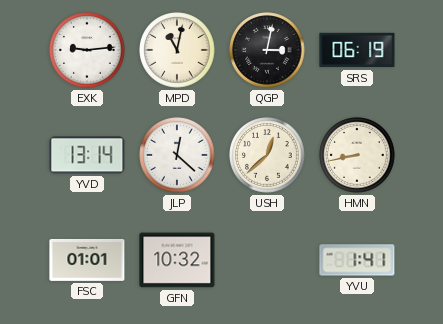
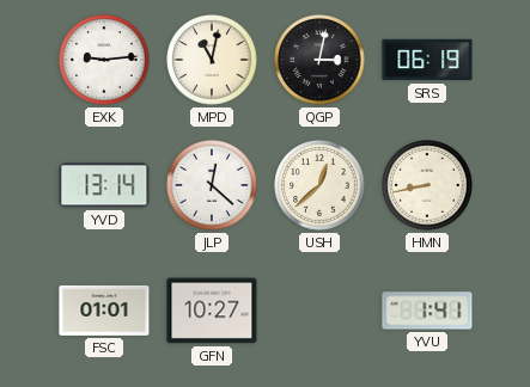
GFN: 10:32 -> 10:27
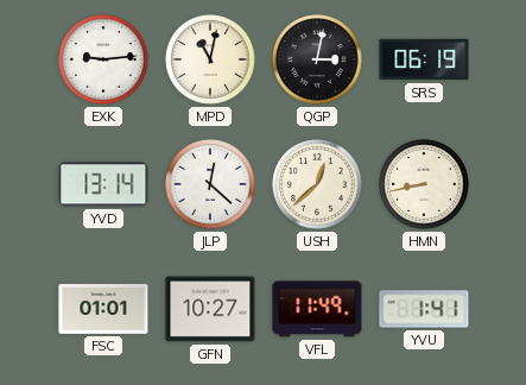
VFL: none -> 11:49
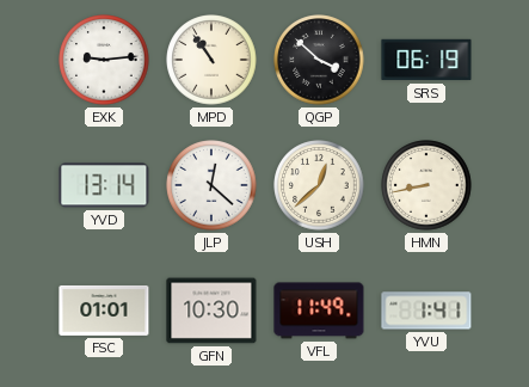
MPD: 11:02 -> 10:54
QGP: 3:02 -> 3:52
GFN: 10:27 -> 10:30
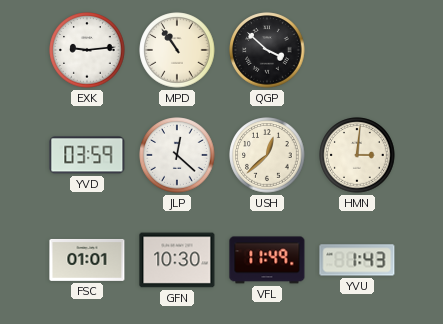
SRS: 06:19 -> none
YVD: 13:14 -> 03:59
HMN: 8:43 -> 3:01
YVU: 1:41 -> 1:43
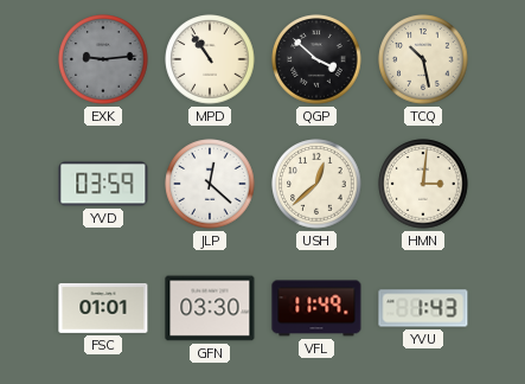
EXK dial: white -> grey
TCQ: none -> 10:28
GFN: 10:30 -> 03:30
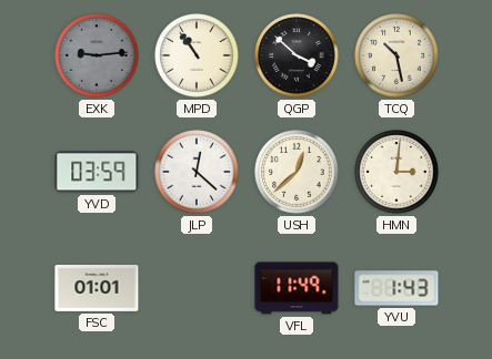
GFN: 03:30 -> none
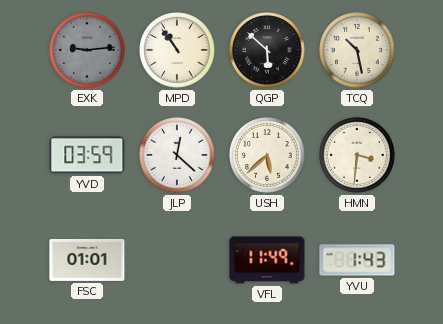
QGP: 3:52 -> 5:52
USH: 12:38 -> 5:38
HMN: 3:01 -> 3:31
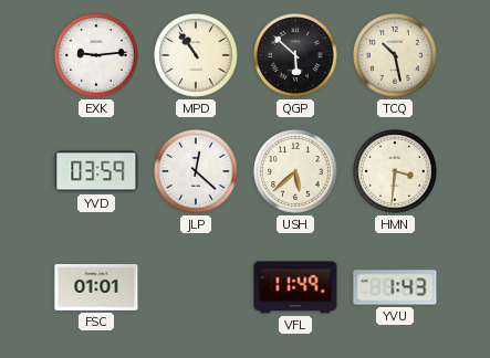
EXK dial: grey -> white
